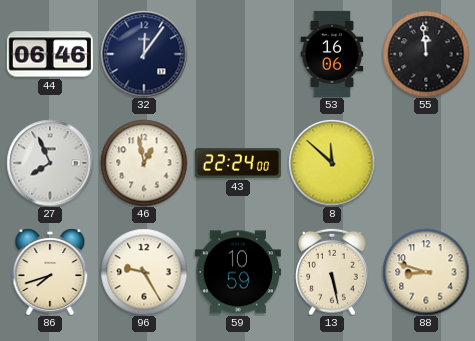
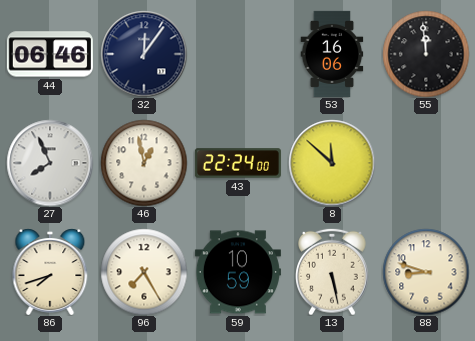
96: 9:25 -> 7:25
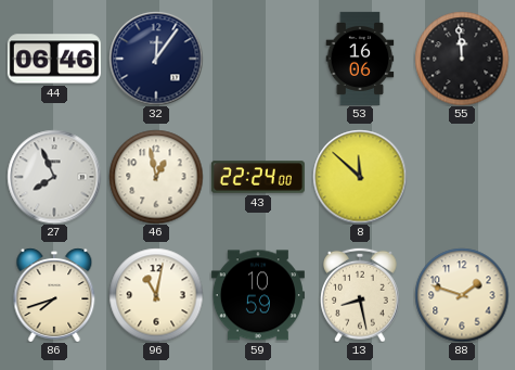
96: 7:25 -> 11:02
13: 5:28 -> 8:28
88: 8:48 -> 1:48
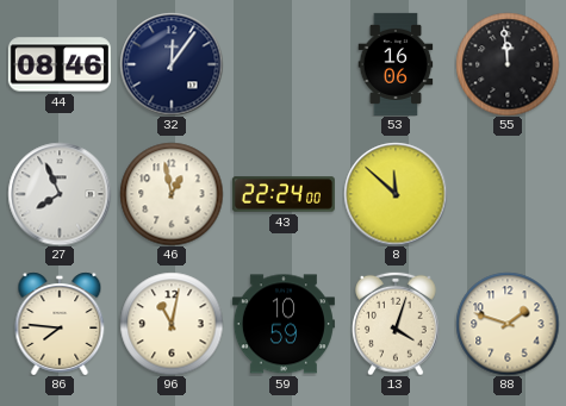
44: 06:46 -> 08:46
86: 7:42 -> 7:46
13: 8:28 -> 4:03
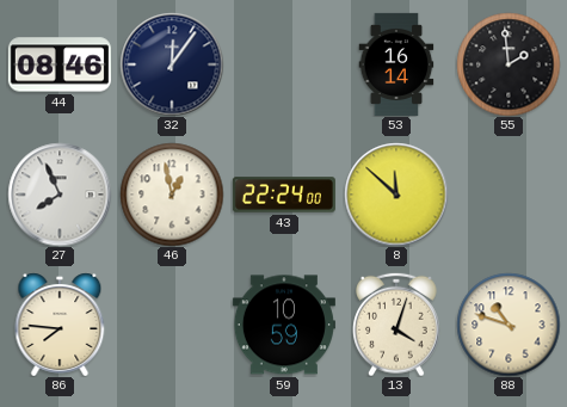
53: 16:06 -> 16:14
55: 11:59 -> 1:59
96: 11:02 -> none
88: 1:48 -> 10:48
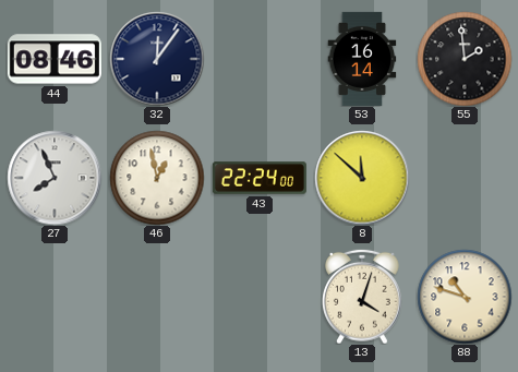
86: 7:46 -> none
59: 10:59 -> none
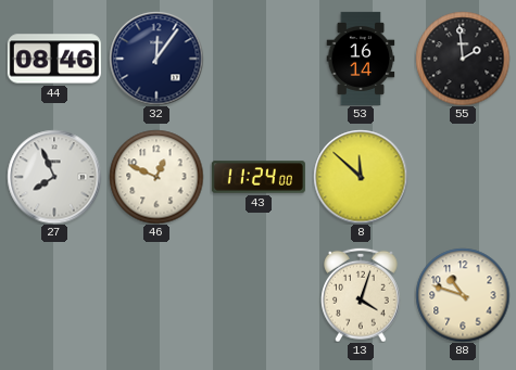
46: 12:58 -> 12:49
43: 22:24 -> 11:24
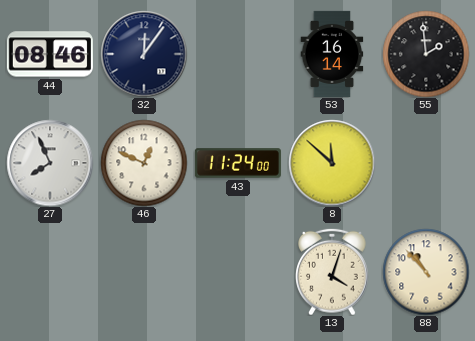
88: 10:48 -> 10:53
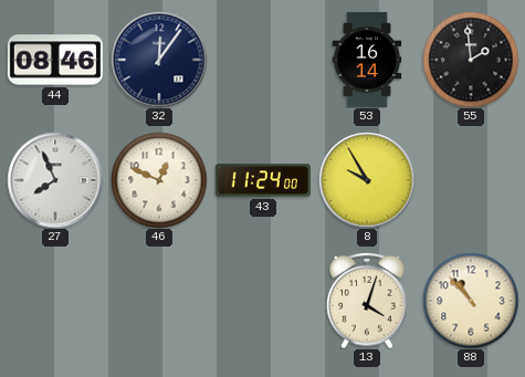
8: 11:52 -> 9:55
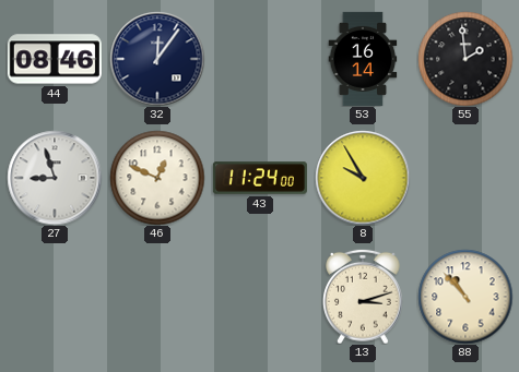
27: 7:56 -> 8:57
13: 4:03 -> 3:12
